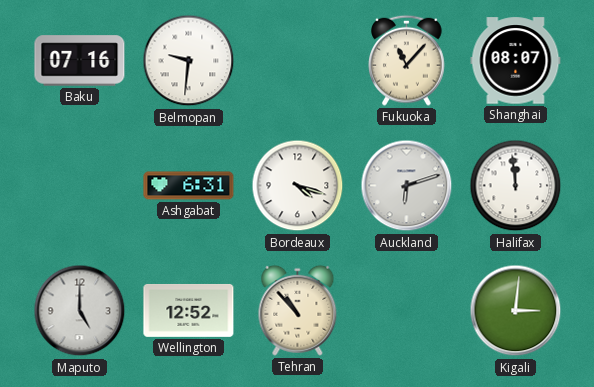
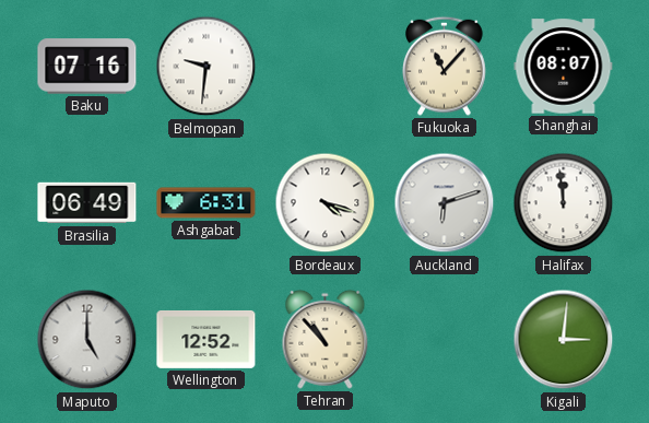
Brasilia: none -> 06:49
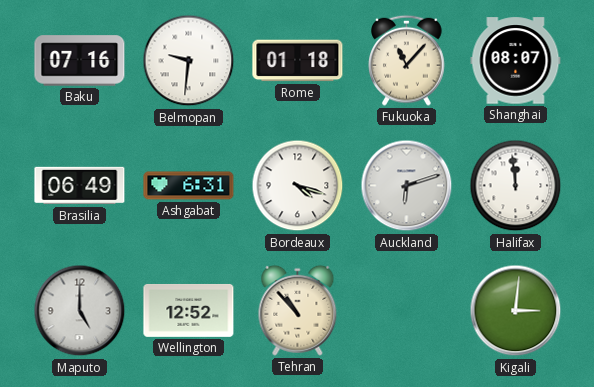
Rome: none -> 01:18
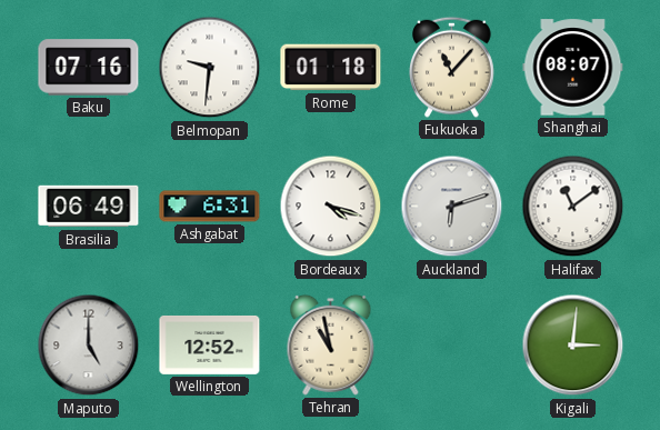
Halifax: 11:59 -> 11:09
Tehran: 10:53 -> 10:58
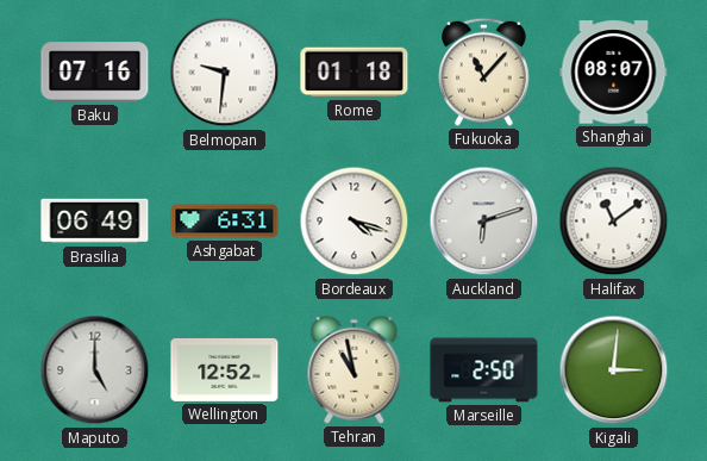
Marseille: none -> 2:50
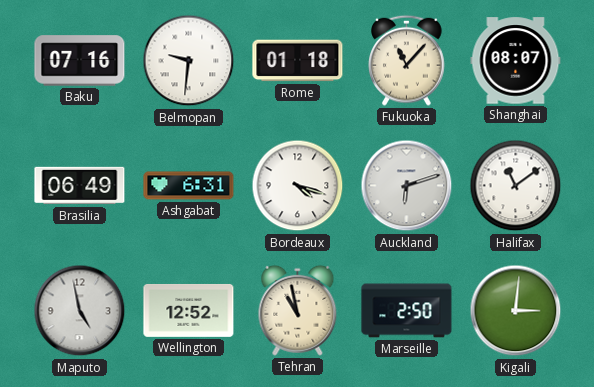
Maputo: 5:00 -> 4:58
